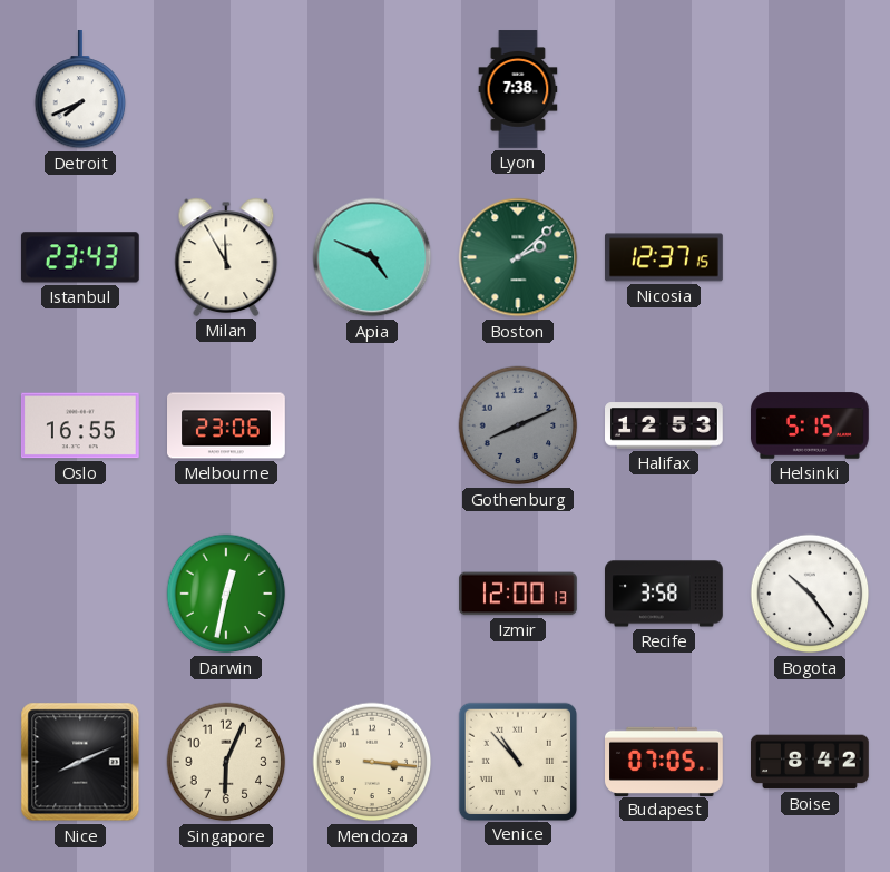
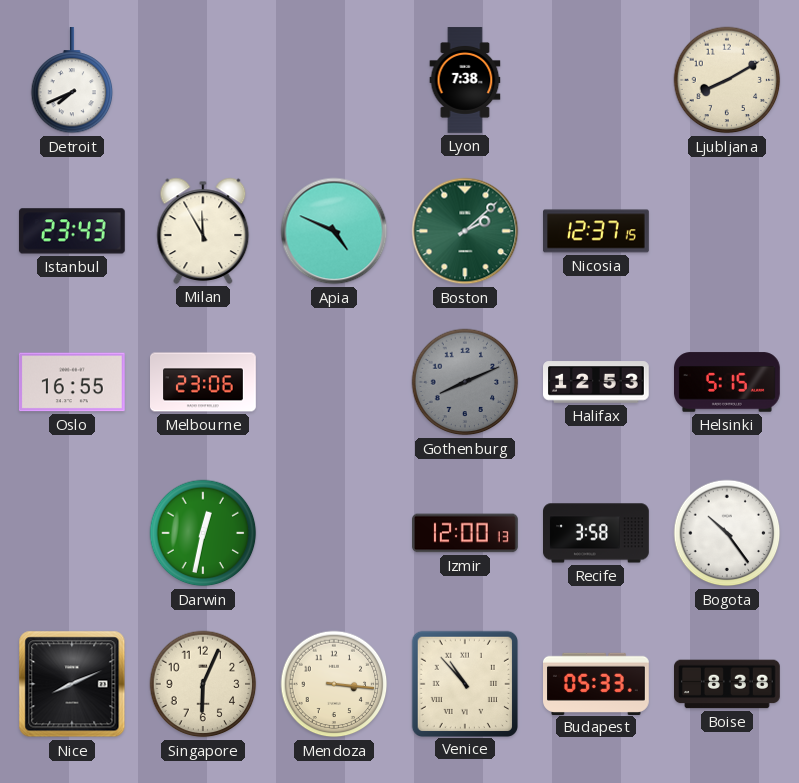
Ljubljana: none -> 8:10
Budapest: 07:05 -> 05:33
Boise: 8:42 -> 8:38
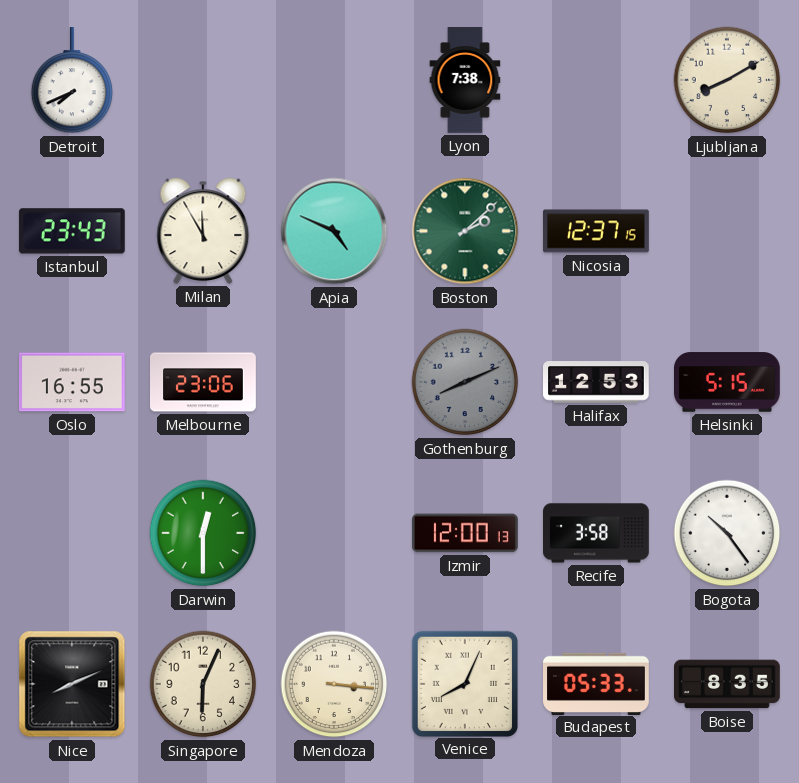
Darwin: 12:32 -> 12:30
Venice: 10:53 -> 8:04
Boise: 8:38 -> 8:35
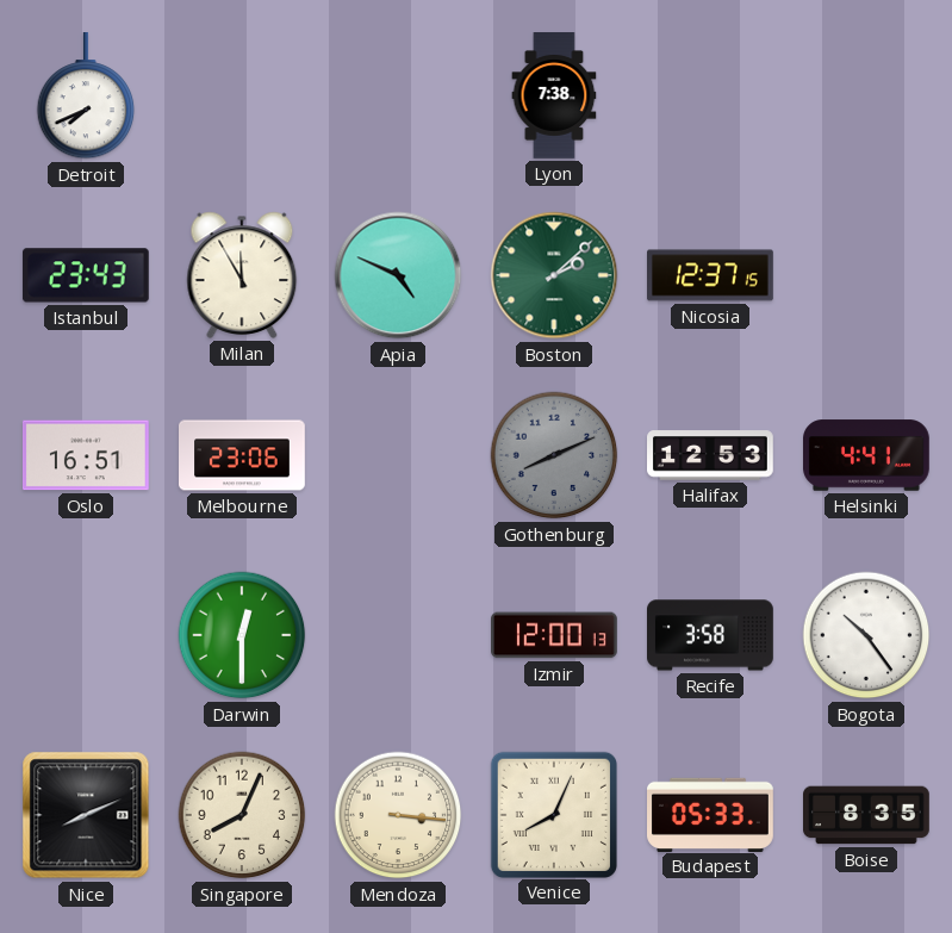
Ljubljana: 8:10 -> none
Oslo: 16:55 -> 16:51
Helsinki: 5:15 -> 4:41
Singapore: 6:04 -> 8:04
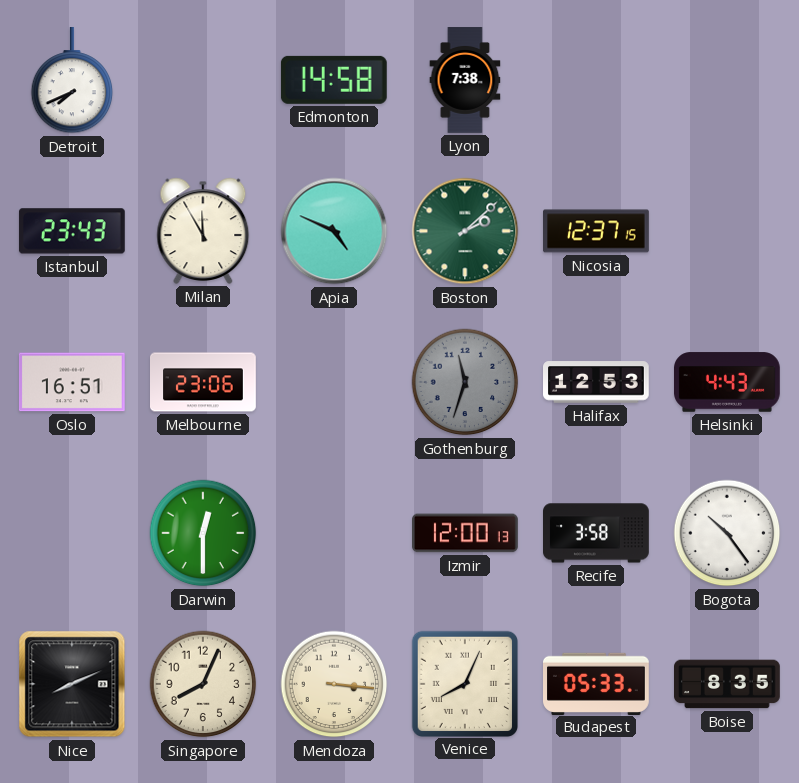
Edmonton: none -> 14:58
Gothenburg: 8:11 -> 11:33
Helsinki: 4:41 -> 4:43
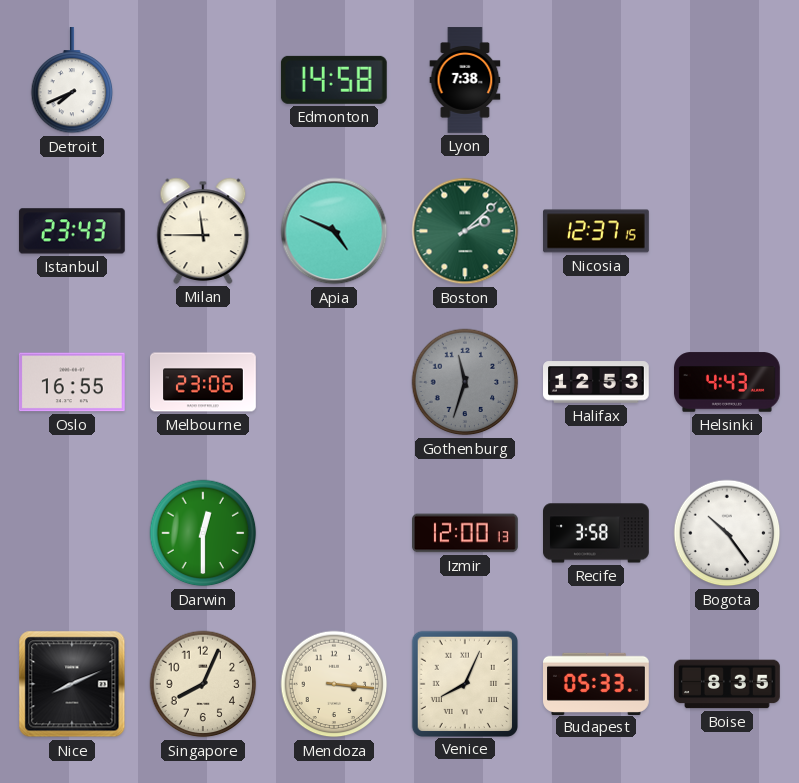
Milan: 11:55 -> 11:45
Oslo: 16:51 -> 16:55
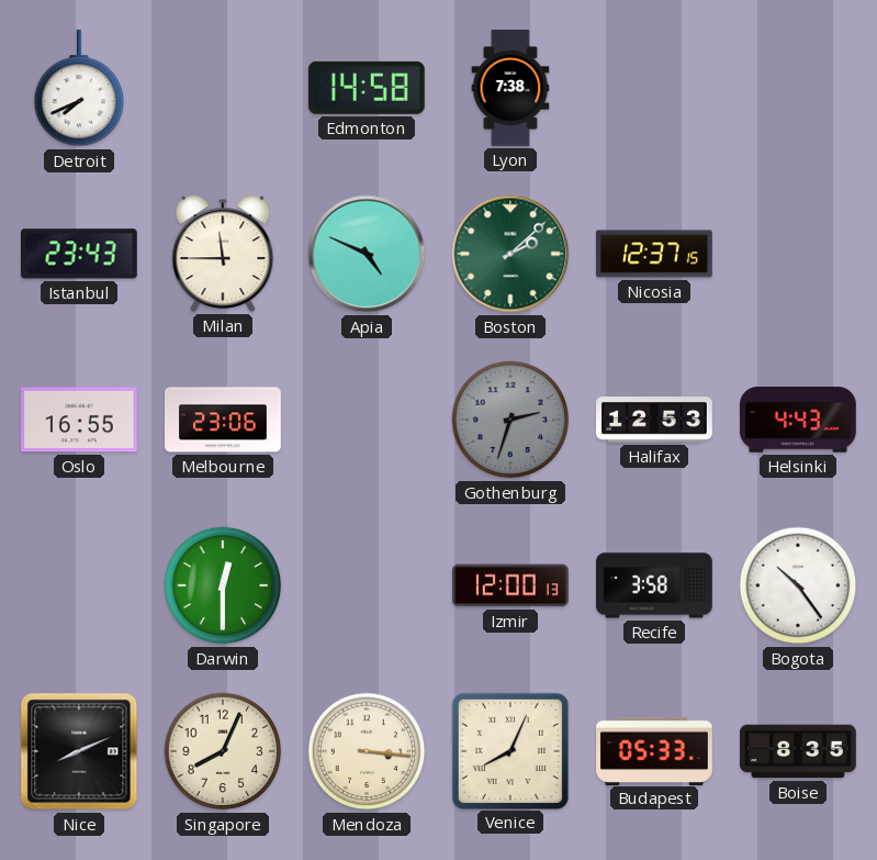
Gothenburg: 11:33 -> 2:33
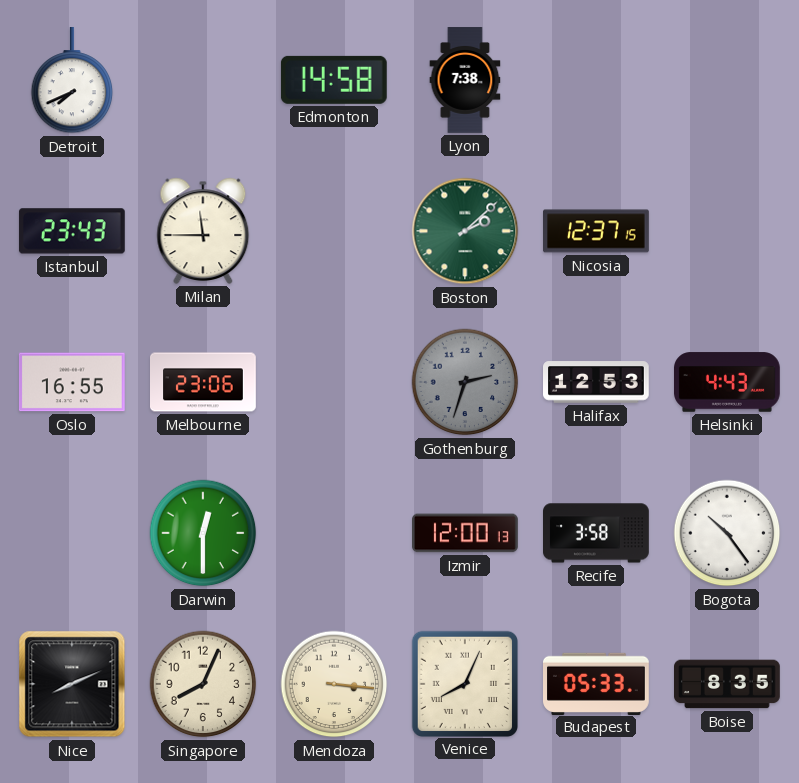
Apia: 4:49 -> none
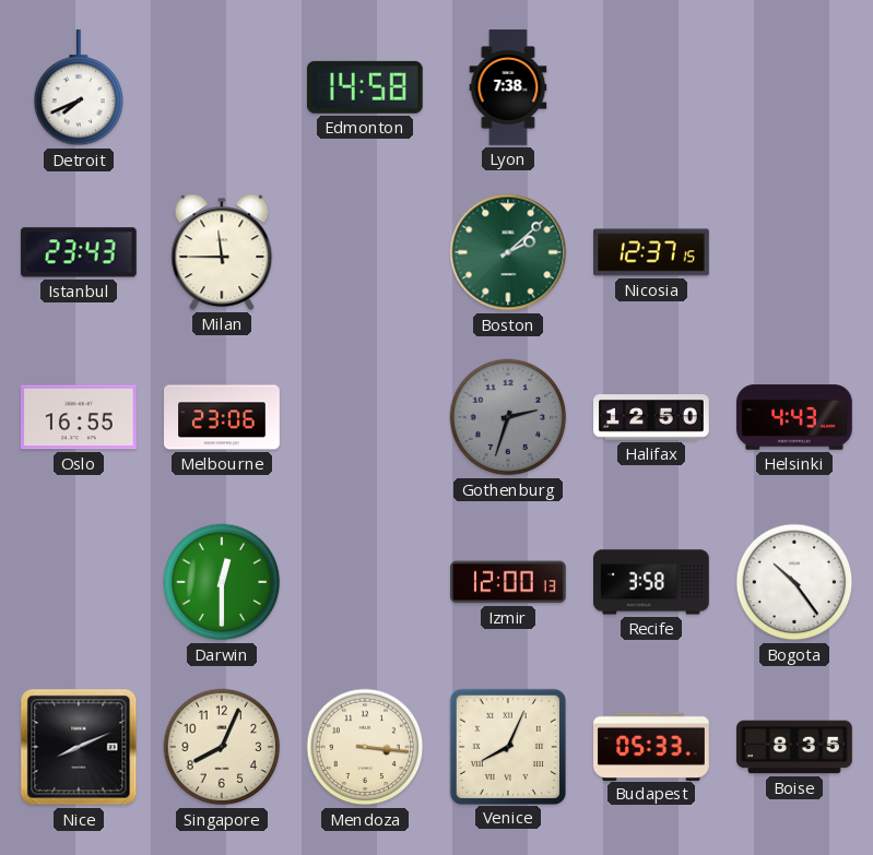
Halifax: 12:53 -> 12:50
